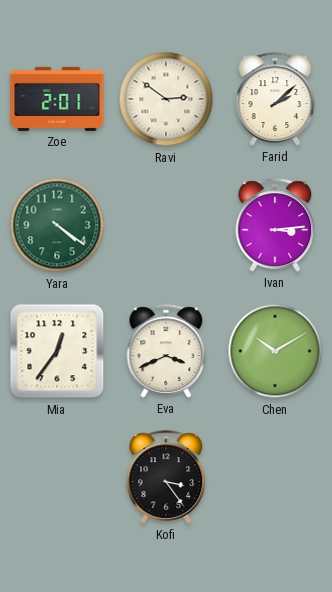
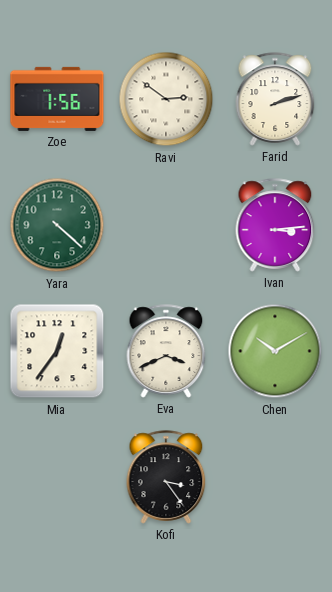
Zoe: 2:01 -> 1:56
Farid: 2:08 -> 2:12
Yara: 4:21 -> 4:22
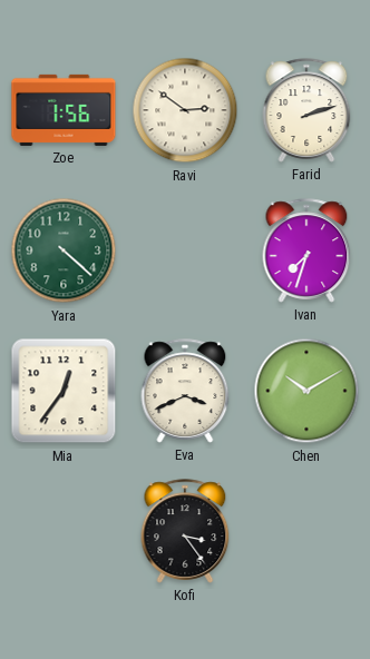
Ivan: 3:14 -> 7:33
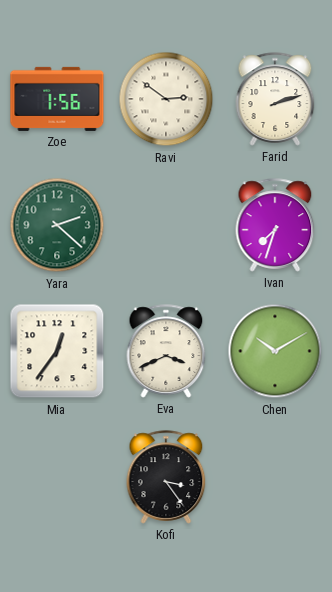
Yara: 4:22 -> 2:22
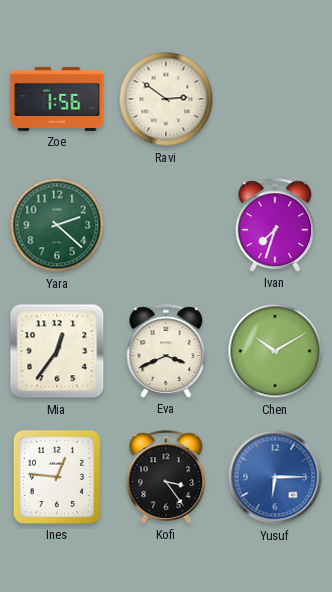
Farid: 2:12 -> none
Ines: none -> 12:46
Yusuf: none -> 6:15
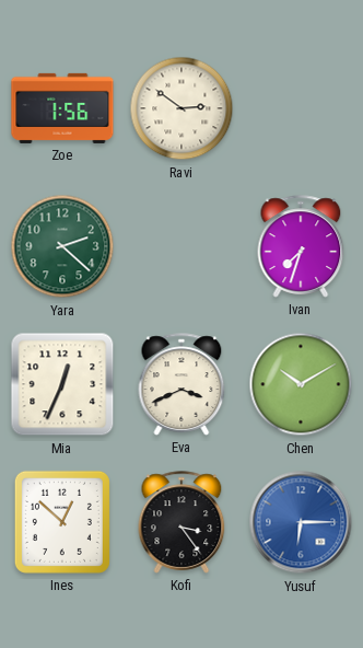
Mia: 12:36 -> 12:34
Ines: 12:46 -> 12:52
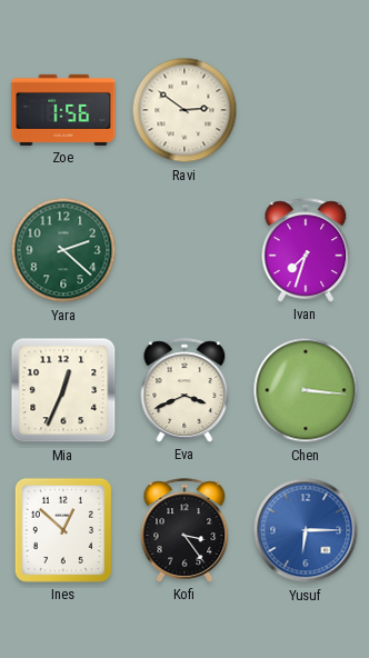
Chen: 10:10 -> 3:16
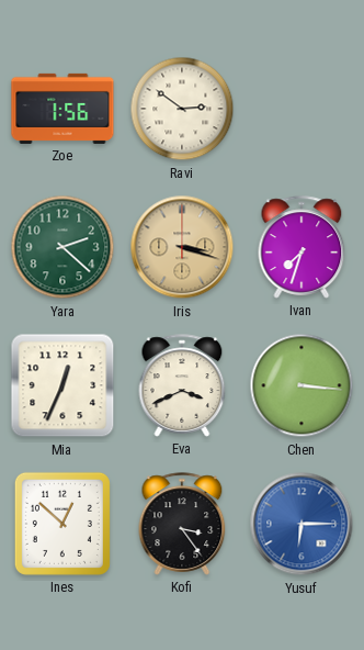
Iris: none -> 3:18
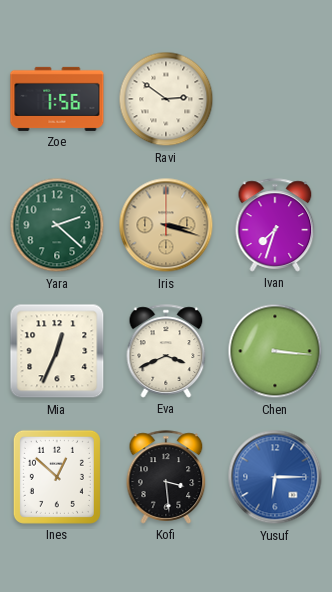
Kofi: 3:24 -> 3:29
